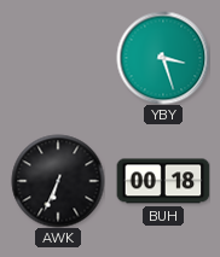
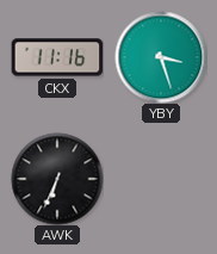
CKX: none -> 11:16
BUH: 00:18 -> none
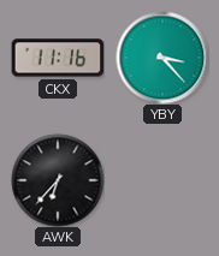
YBY: 3:27 -> 3:23
AWK: 6:34 -> 6:37
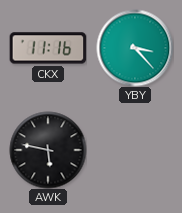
AWK: 6:37 -> 5:47
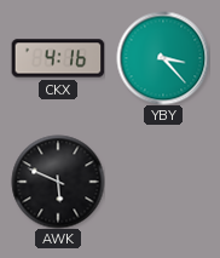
CKX: 11:16 -> 4:16
AWK: 5:47 -> 5:49
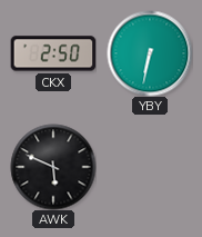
CKX: 4:16 -> 2:50
YBY: 3:23 -> 6:32
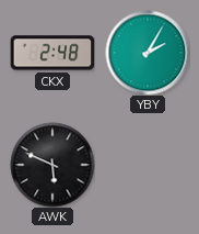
CKX: 2:50 -> 2:48
YBY: 6:32 -> 2:05
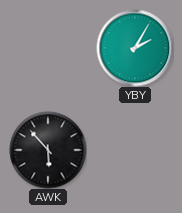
CKX: 2:48 -> none
AWK: 5:49 -> 5:53
